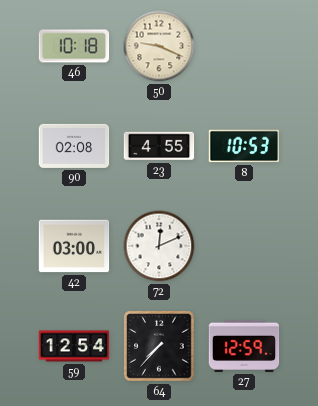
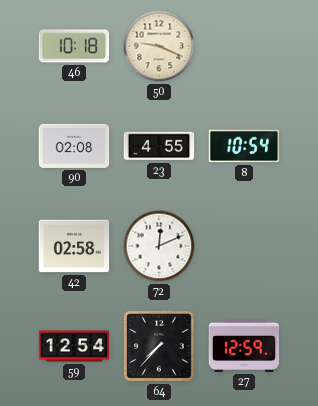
8: 10:53 -> 10:54
42: 03:00 -> 02:58
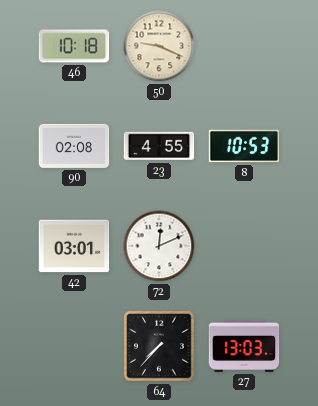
8: 10:54 -> 10:53
42: 02:58 -> 03:01
59: 12:54 -> none
27: 12:59 -> 13:03
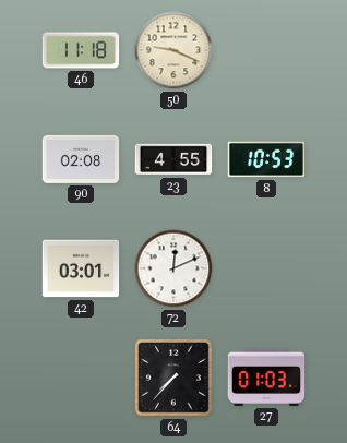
46: 10:18 -> 11:18
27: 13:03 -> 01:03
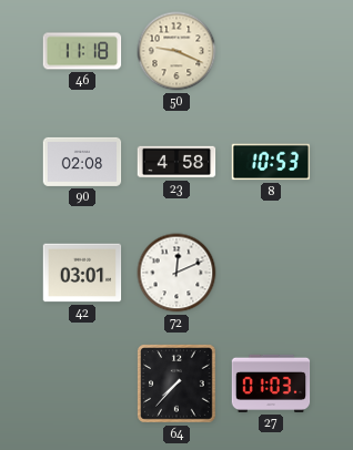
23: 4:55 -> 4:58
